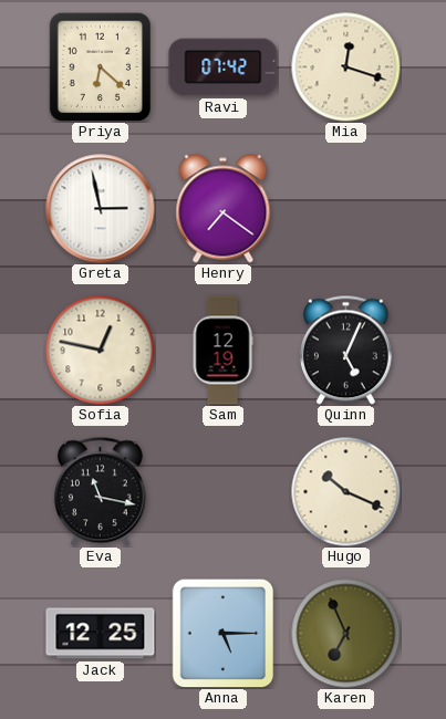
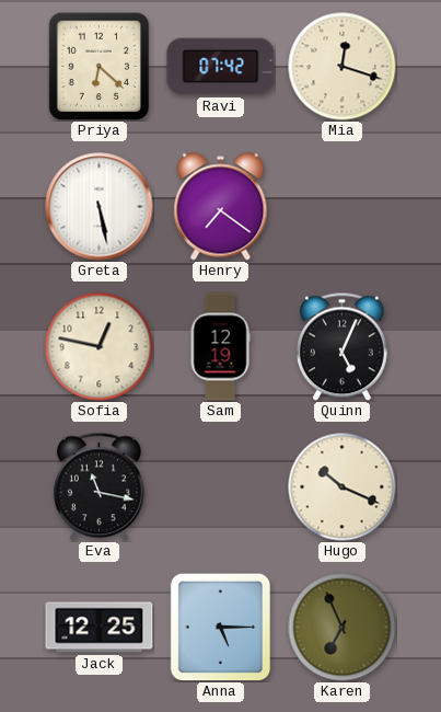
Greta: 2:58 -> 5:28
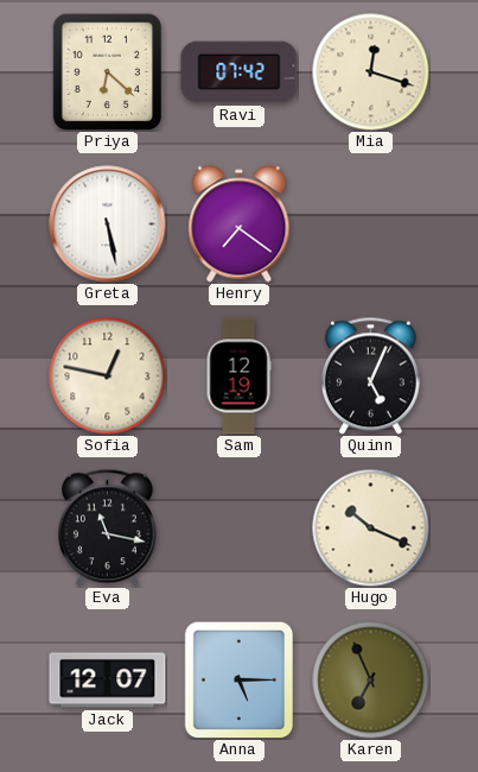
Jack: 12:25 -> 12:07
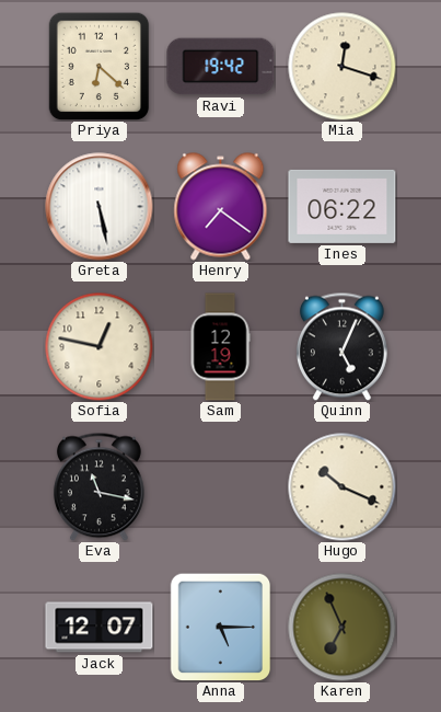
Ravi: 07:42 -> 19:42
Ines: none -> 06:22
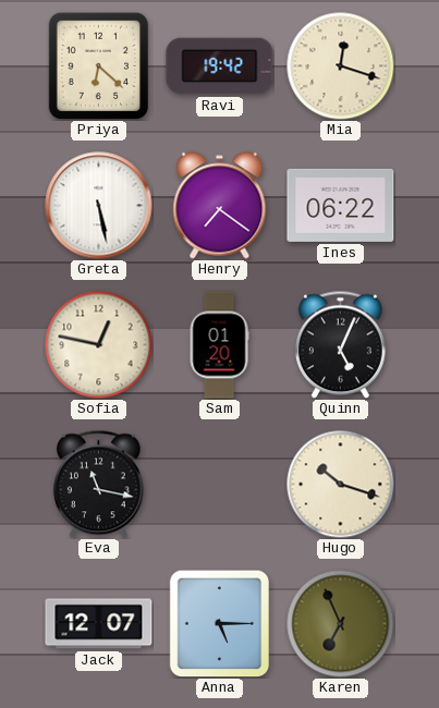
Sam: 12:19 -> 01:20
Hugo: 10:19 -> 10:18
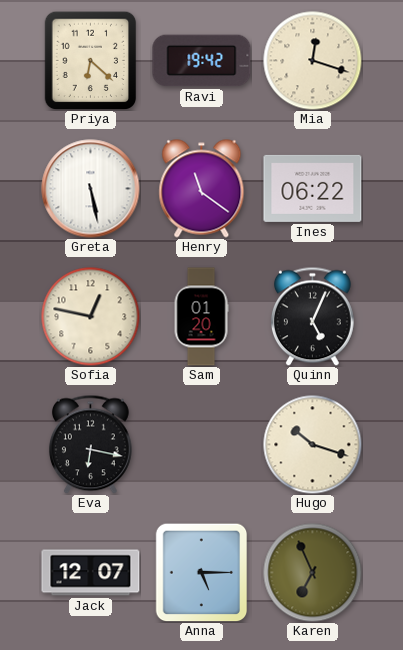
Henry: 7:21 -> 11:21
Eva: 11:17 -> 6:17
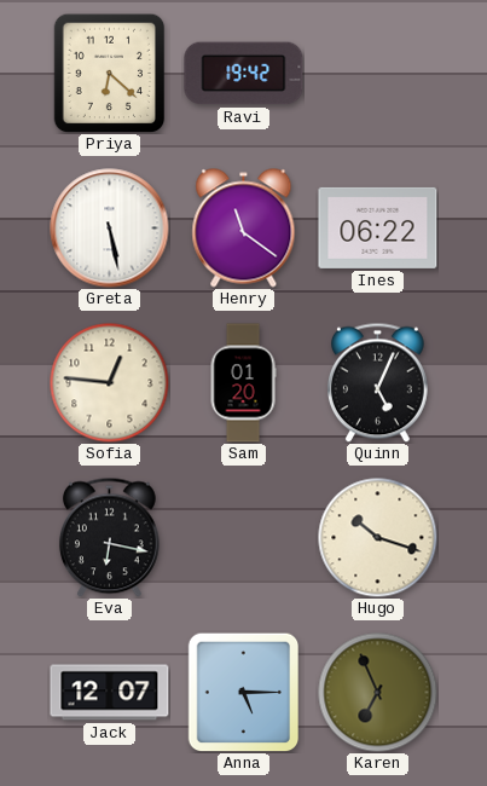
Mia: 12:18 -> none
Sofia: 12:47 -> 12:46
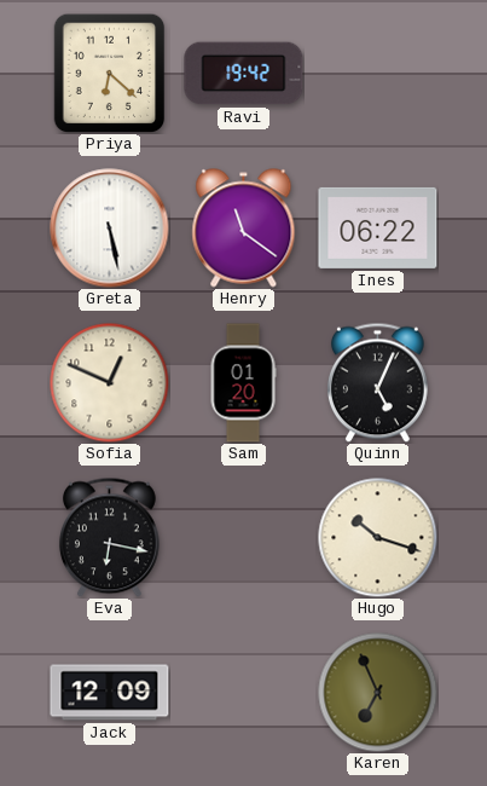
Sofia: 12:46 -> 12:49
Jack: 12:07 -> 12:09
Anna: 5:15 -> none
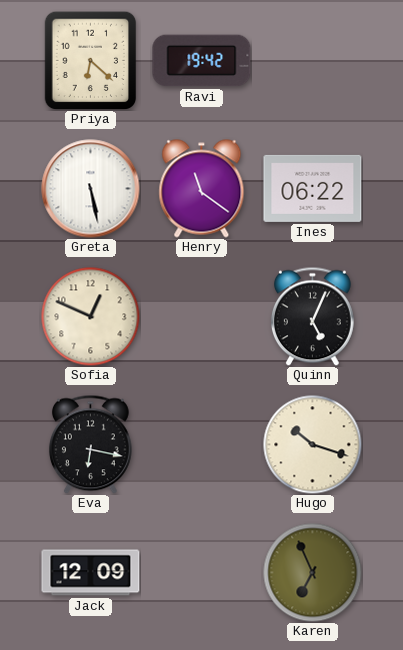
Sam: 01:20 -> none
